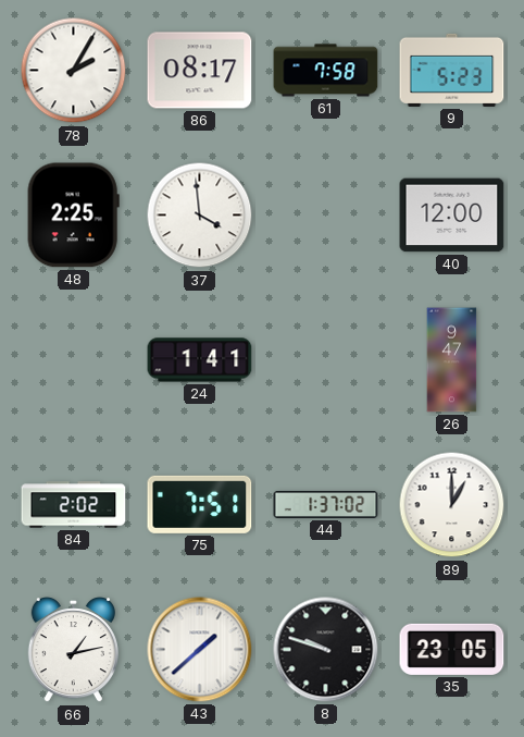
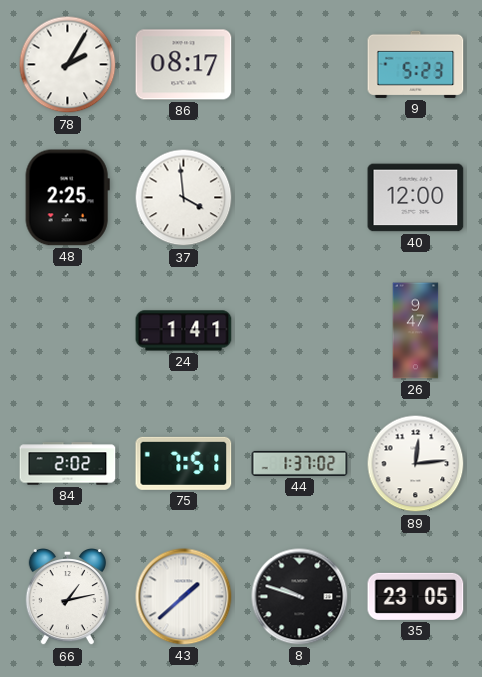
61: 7:58 -> none
89: 1:00 -> 12:14
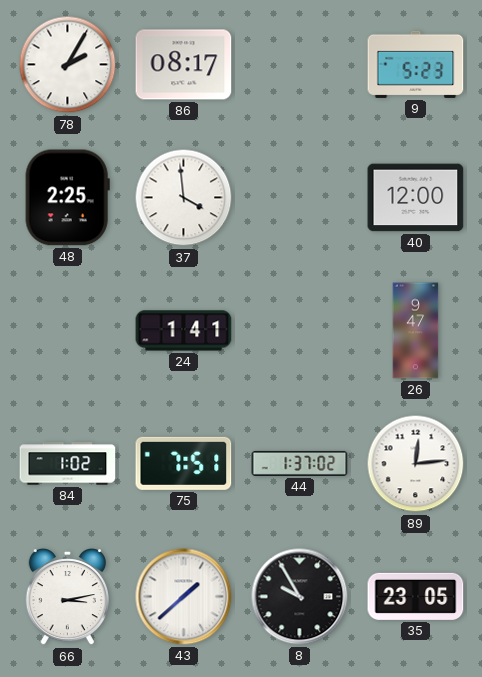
84: 2:02 -> 1:02
66: 1:13 -> 3:13
8: 9:48 -> 9:55
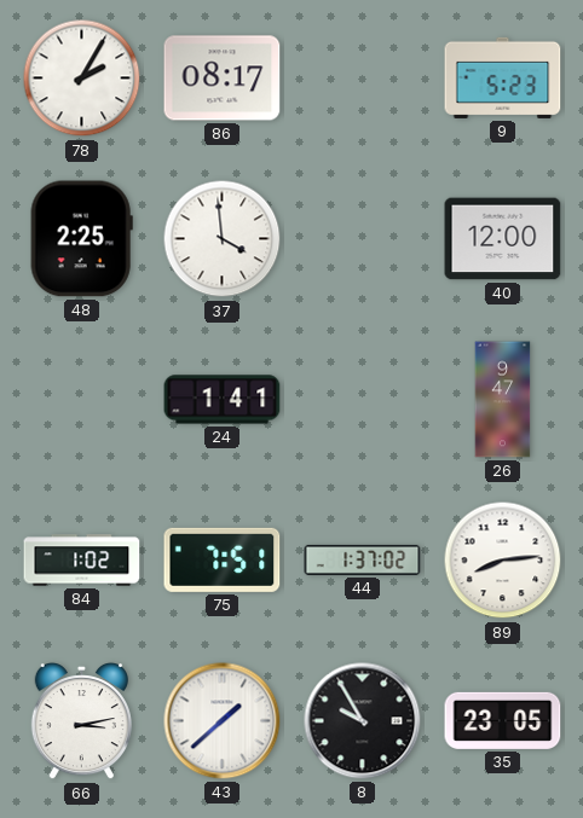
89: 12:14 -> 8:14
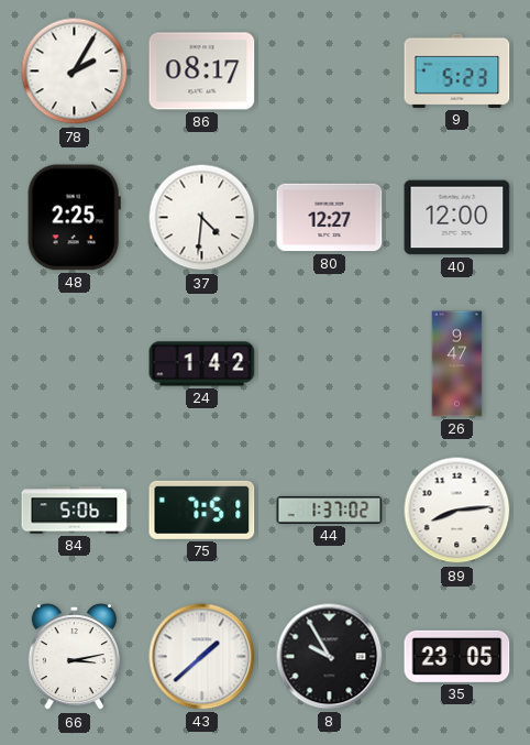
37: 3:59 -> 4:31
80: none -> 12:27
24: 1:41 -> 1:42
84: 1:02 -> 5:06
